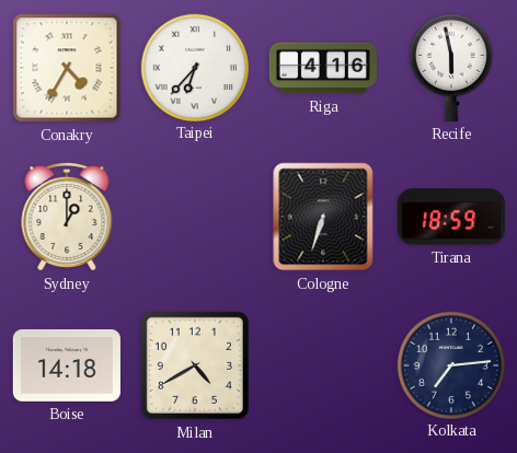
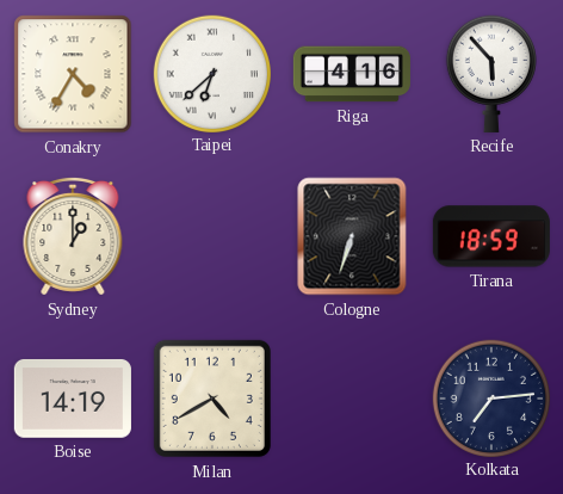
Taipei: 6:37 -> 6:38
Recife: 5:58 -> 5:53
Boise: 14:18 -> 14:19
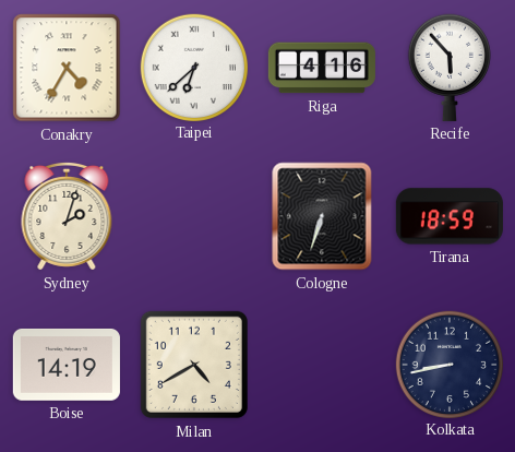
Sydney: 1:00 -> 2:03
Kolkata: 7:14 -> 8:43
